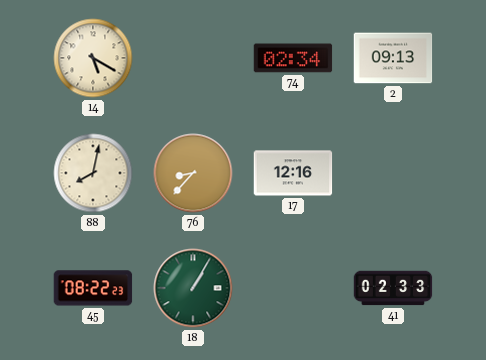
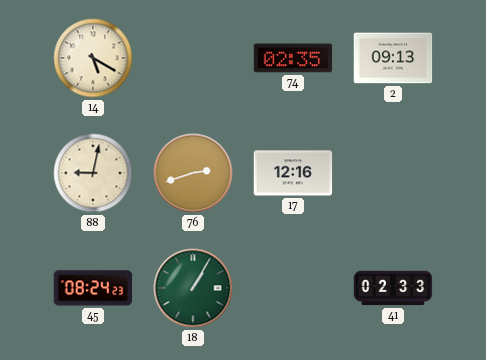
74: 02:34 -> 02:35
88: 8:02 -> 9:02
76: 8:37 -> 2:42
45: 08:22 -> 08:24
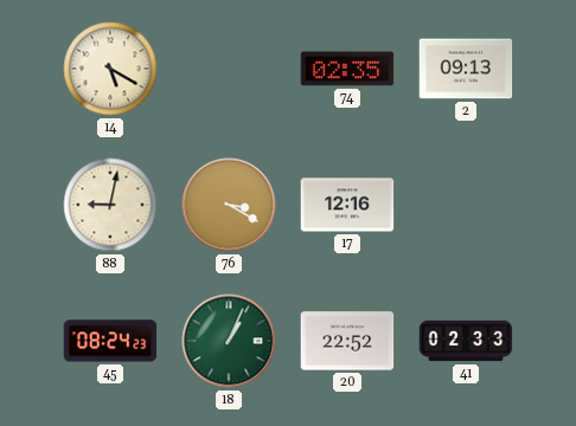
76: 2:42 -> 3:20
18: 1:05 -> 1:04
20: none -> 22:52
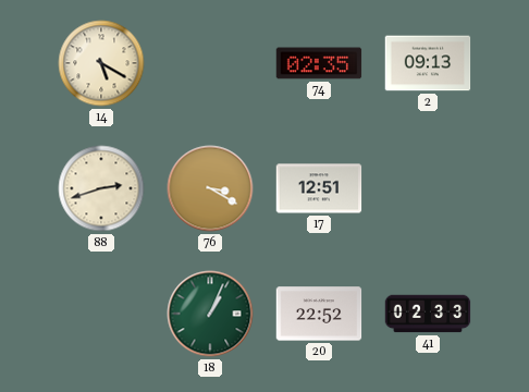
88: 9:02 -> 2:42
17: 12:16 -> 12:51
45: 08:24 -> none
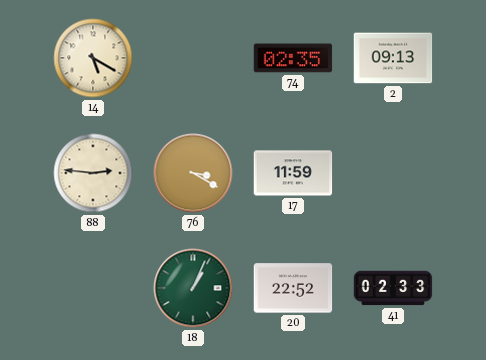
88: 2:42 -> 2:46
17: 12:51 -> 11:59
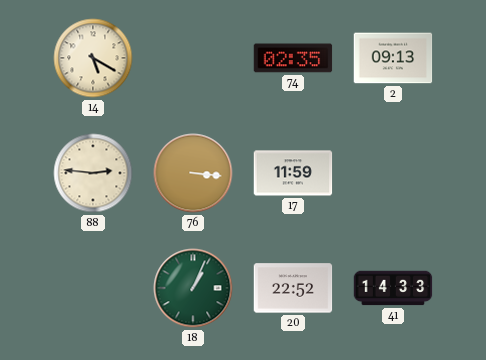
76: 3:20 -> 3:16
41: 02:33 -> 14:33
